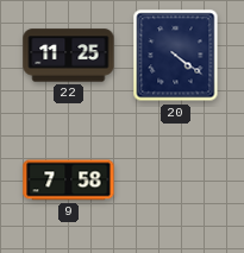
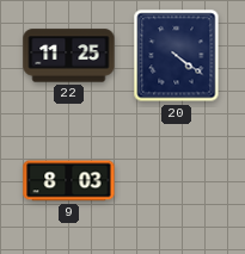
9: 7:58 -> 8:03
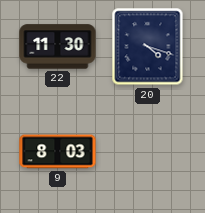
22: 11:25 -> 11:30
20: 4:21 -> 4:18
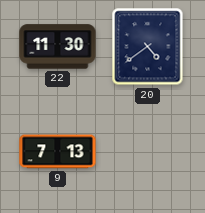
20: 4:18 -> 4:39
9: 8:03 -> 7:13
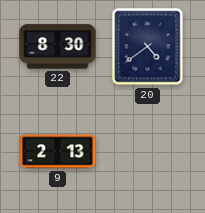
22: 11:30 -> 8:30
9: 7:13 -> 2:13
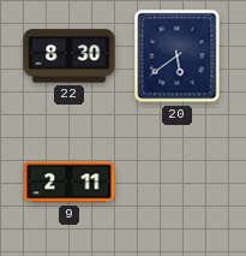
20: 4:39 -> 5:39
9: 2:13 -> 2:11
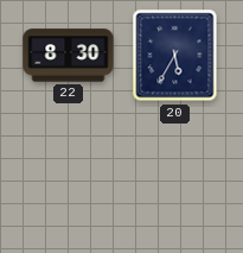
20: 5:39 -> 5:35
9: 2:11 -> none
